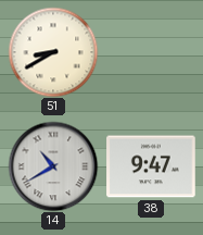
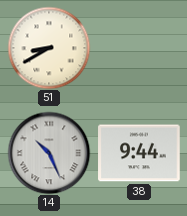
14: 10:40 -> 10:26
38: 9:47 -> 9:44
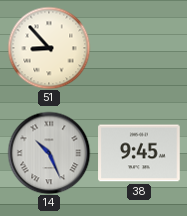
51: 8:40 -> 8:53
38: 9:44 -> 9:45
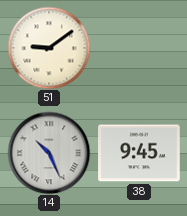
51: 8:53 -> 9:09
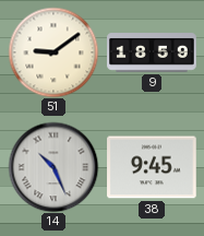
9: none -> 18:59
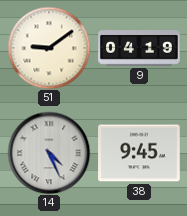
9: 18:59 -> 04:19
14: 10:26 -> 4:26
